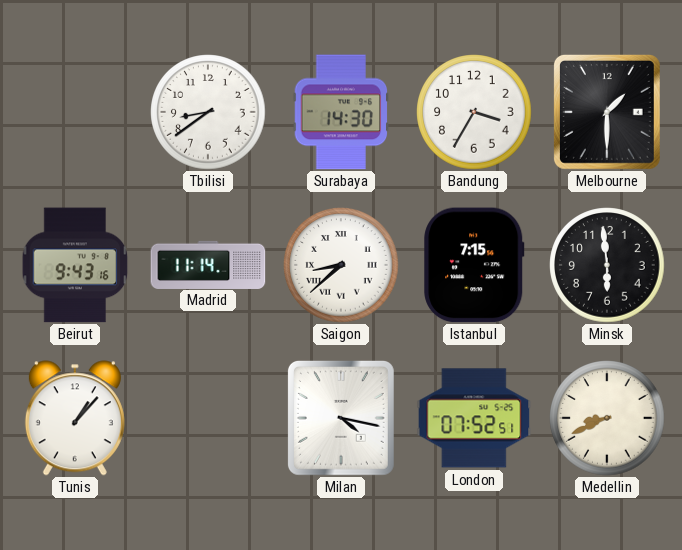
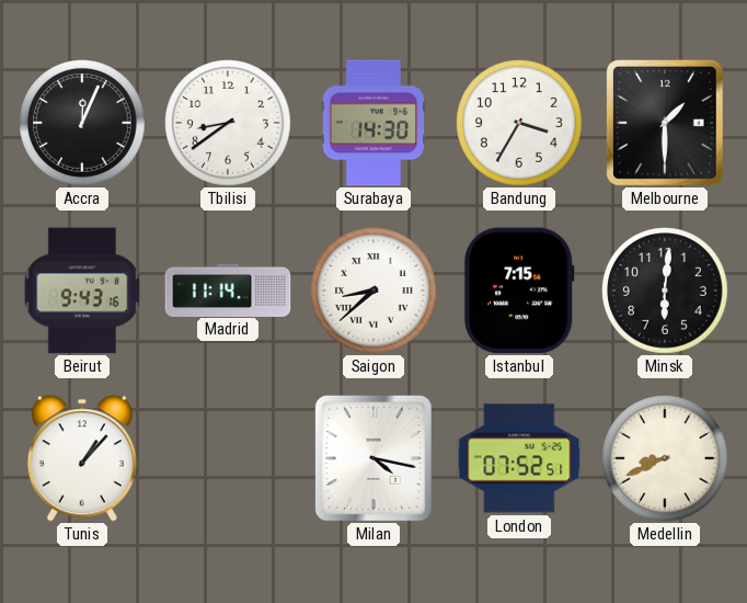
Accra: none -> 12:04
Minsk: 5:59 -> 6:01
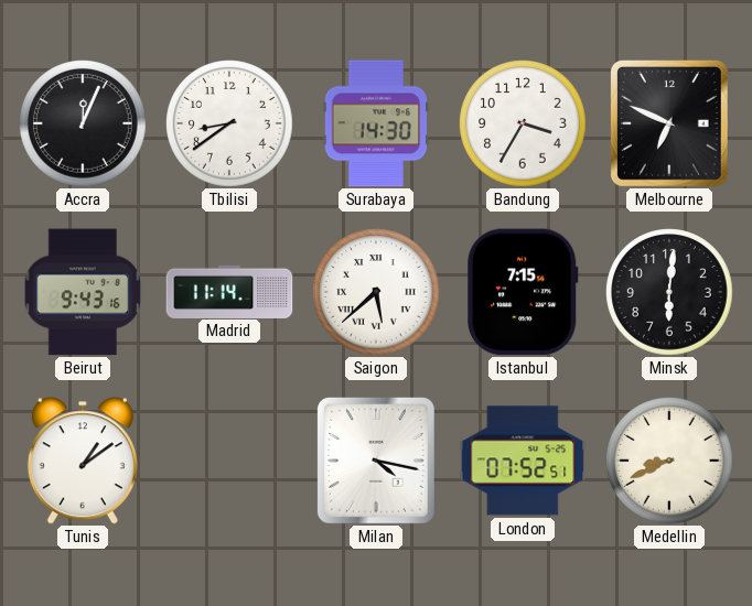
Melbourne: 1:30 -> 6:49
Saigon: 8:38 -> 5:38
Tunis: 1:07 -> 1:09
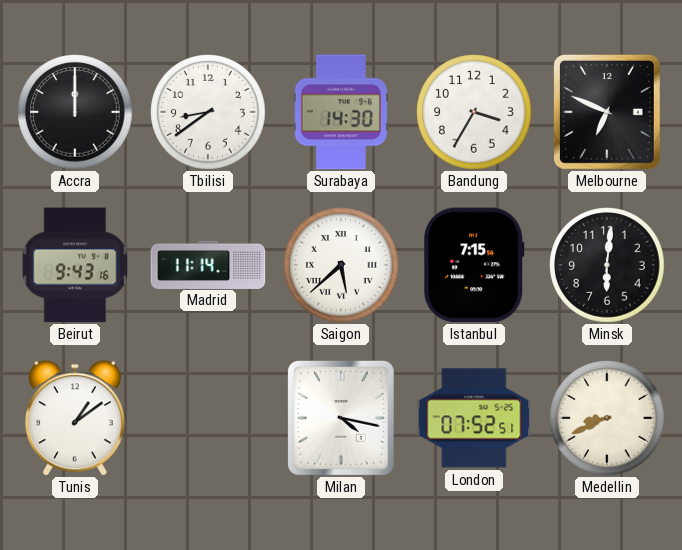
Accra: 12:04 -> 12:00
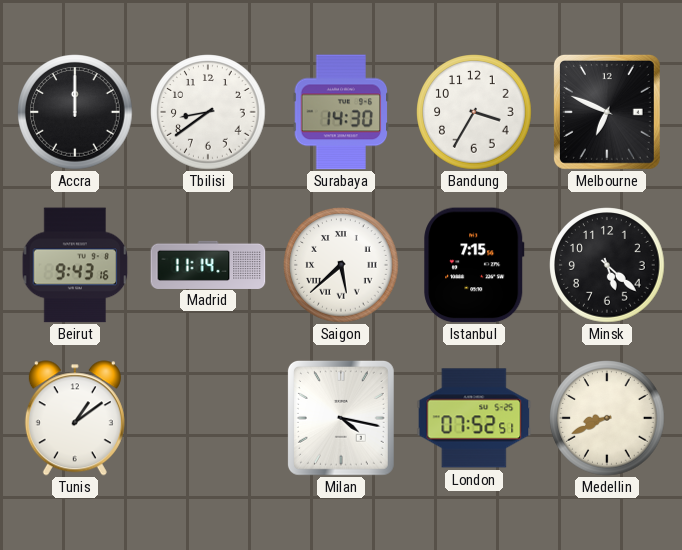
Minsk: 6:01 -> 5:22
